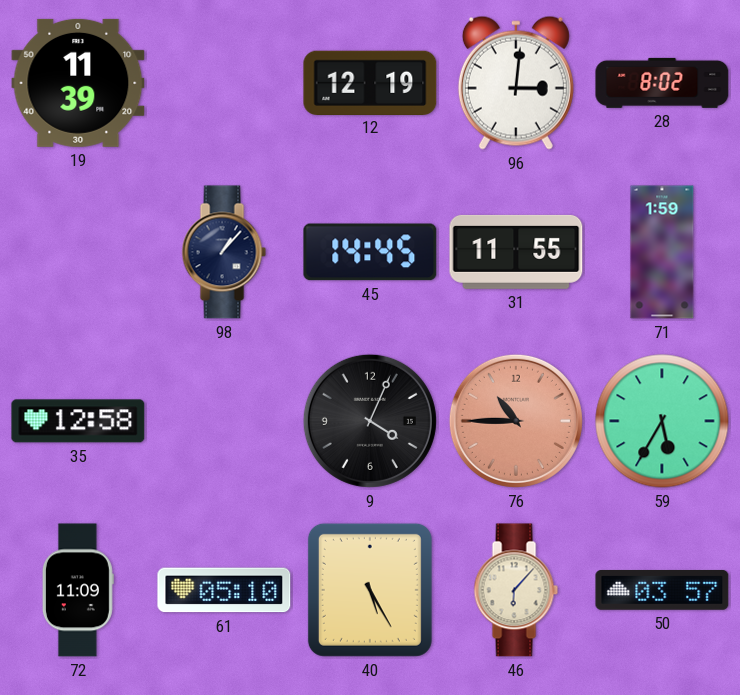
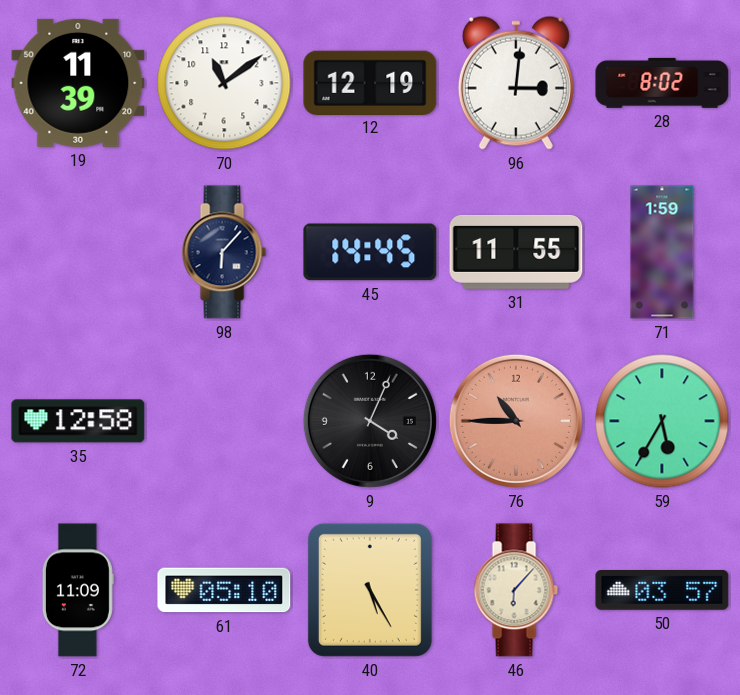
70: none -> 11:09
98: 1:07 -> 6:07
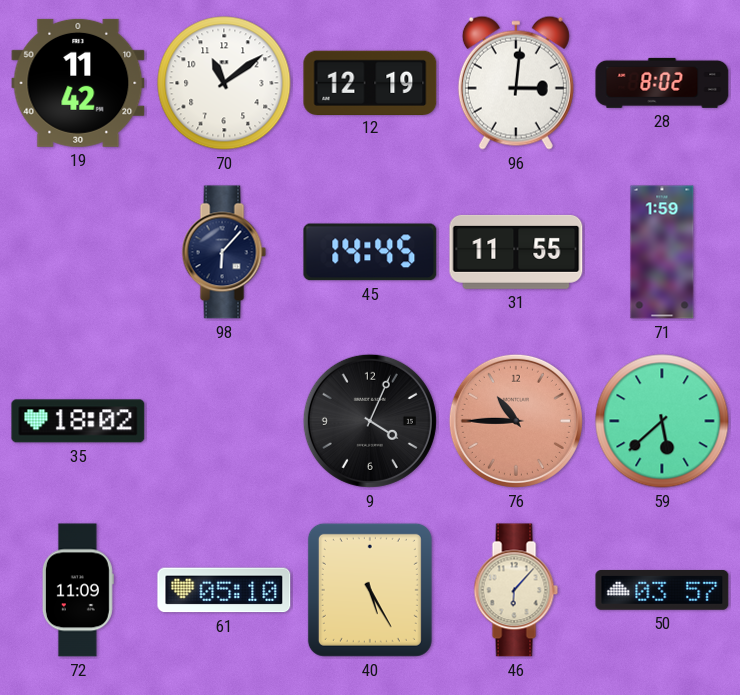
19: 11:39 -> 11:42
35: 12:58 -> 18:02
59: 5:35 -> 5:38
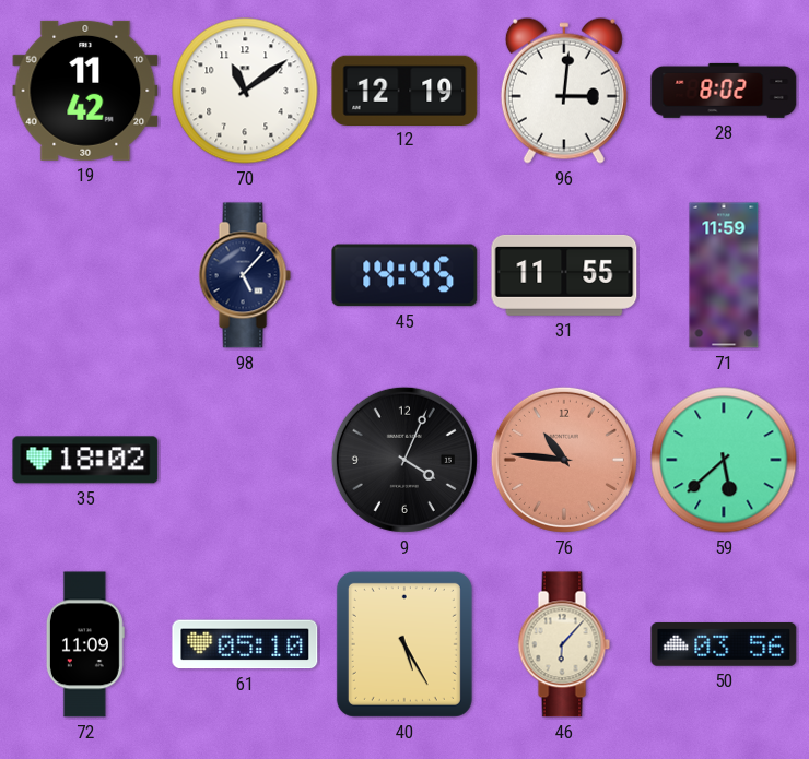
98: 6:07 -> 5:07
71: 1:59 -> 11:59
76: 10:45 -> 10:46
50: 03:57 -> 03:56
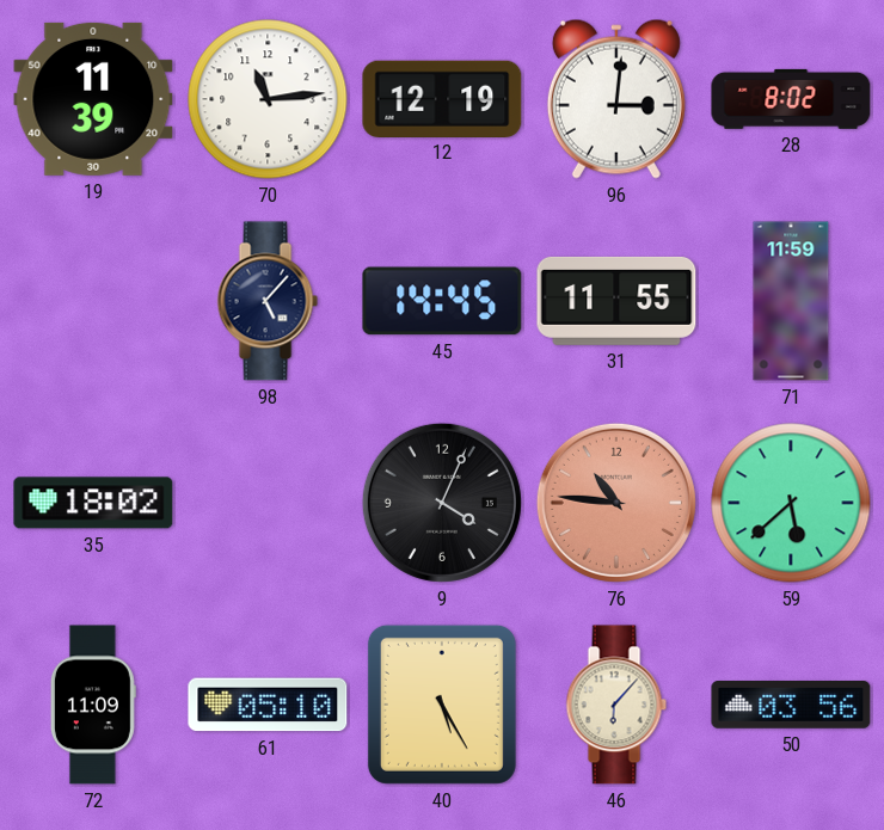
19: 11:42 -> 11:39
70: 11:09 -> 11:14
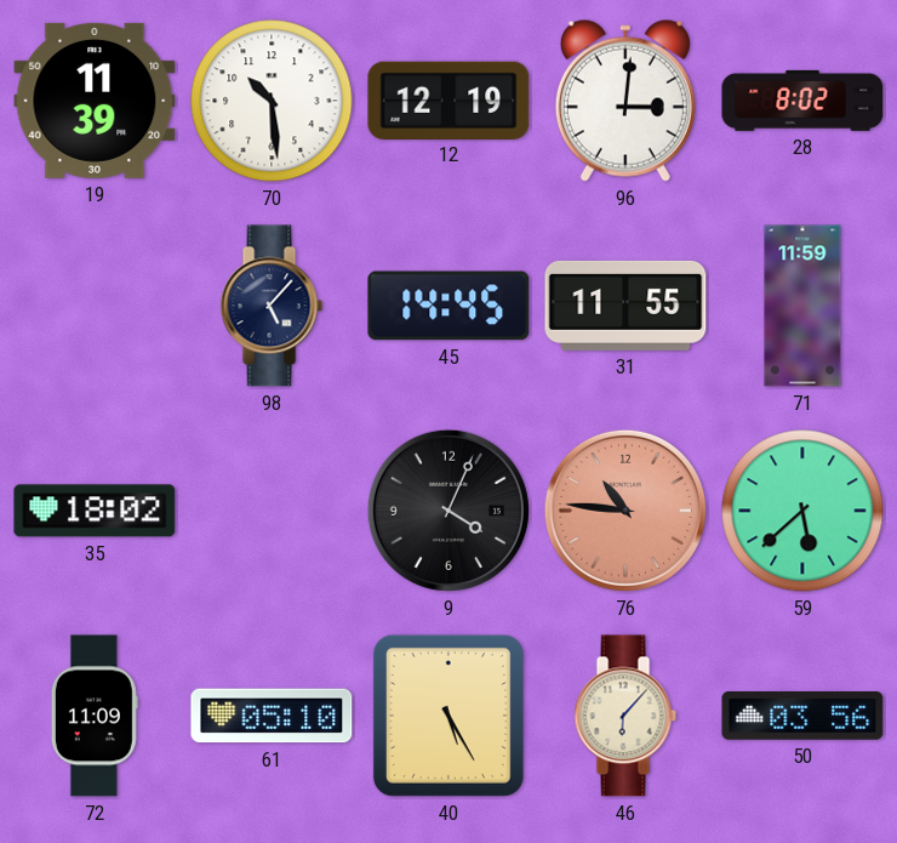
70: 11:14 -> 10:29
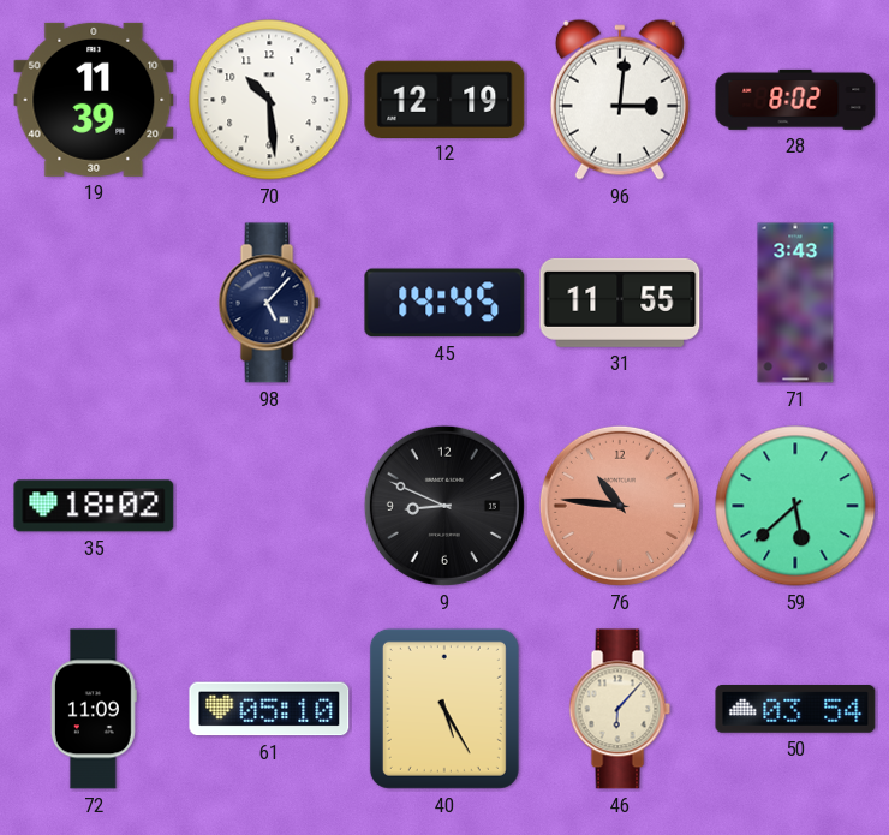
71: 11:59 -> 3:43
9: 4:04 -> 8:49
50: 03:56 -> 03:54
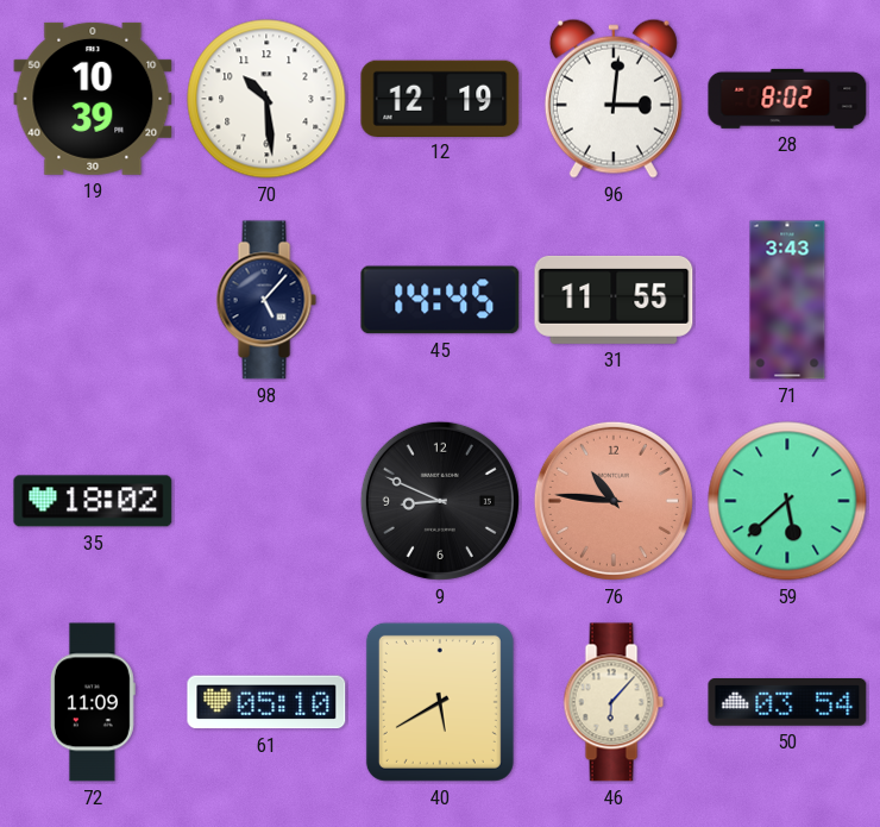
19: 11:39 -> 10:39
40: 5:25 -> 5:40
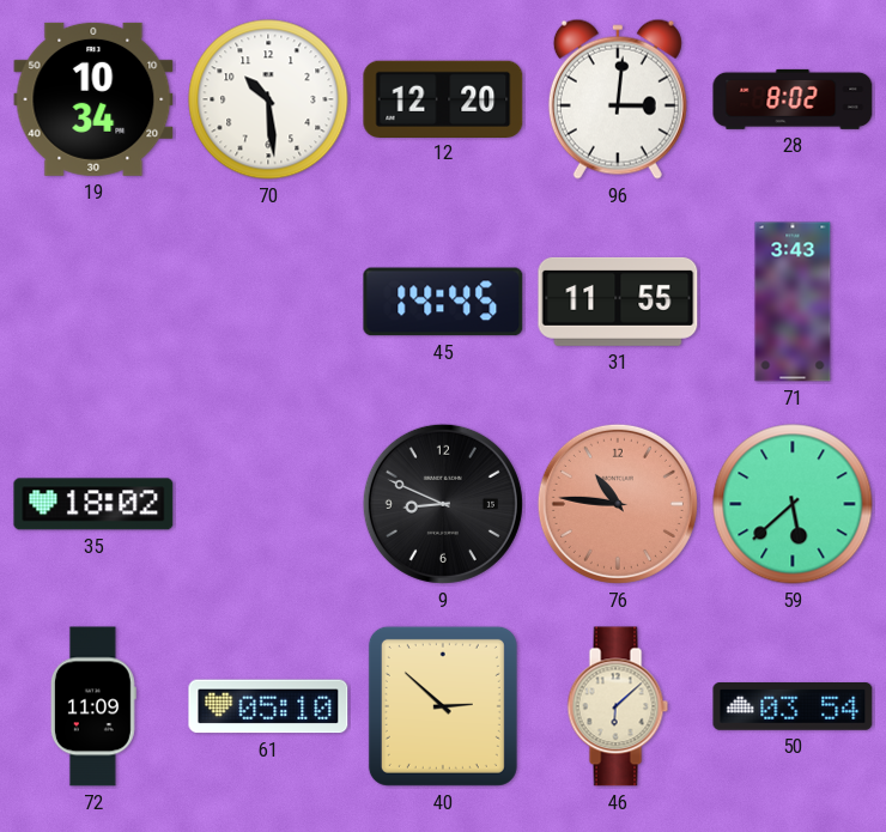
19: 10:39 -> 10:34
12: 12:19 -> 12:20
98: 5:07 -> none
40: 5:40 -> 2:52
46: 6:07 -> 6:08
